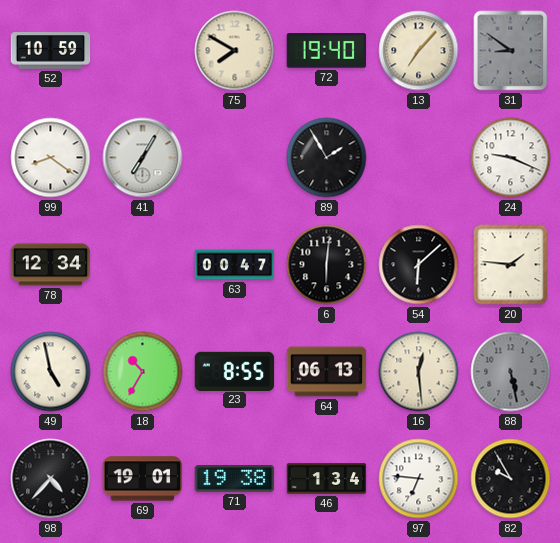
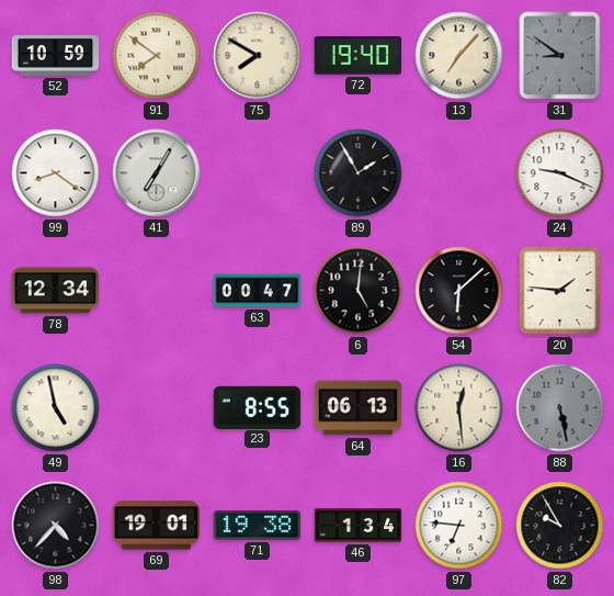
91: none -> 7:51
6: 6:01 -> 5:01
18: 10:35 -> none
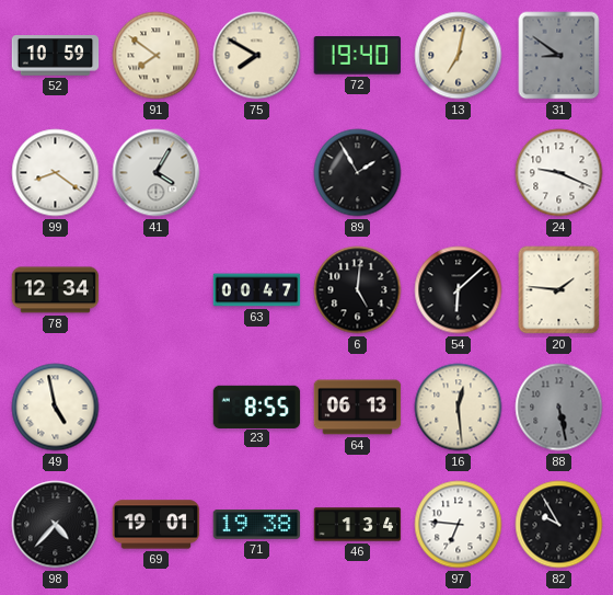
13: 7:07 -> 7:02
41: 7:05 -> 4:05
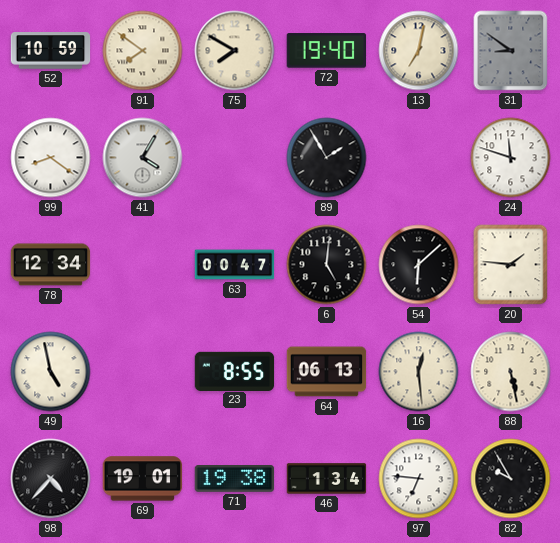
24: 9:19 -> 11:48
88 dial: grey -> cream
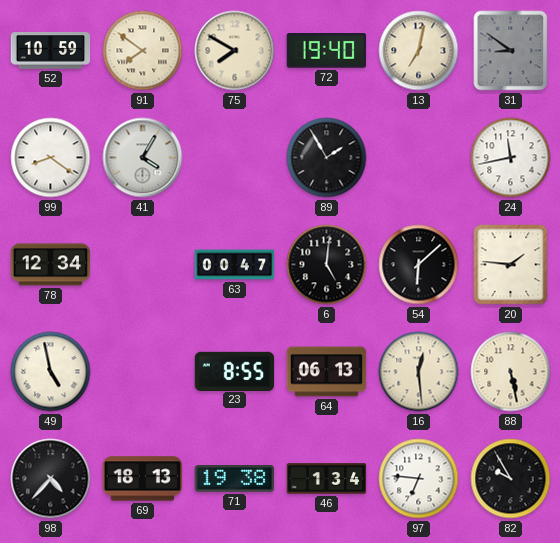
24: 11:48 -> 11:43
69: 19:01 -> 18:13
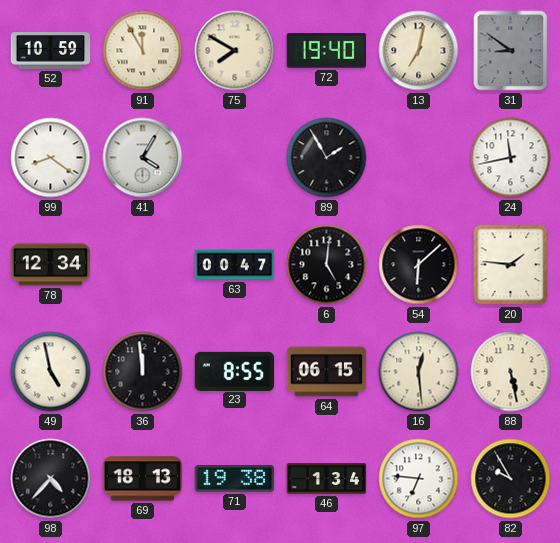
91: 7:51 -> 11:55
36: none -> 11:59
64: 06:13 -> 06:15
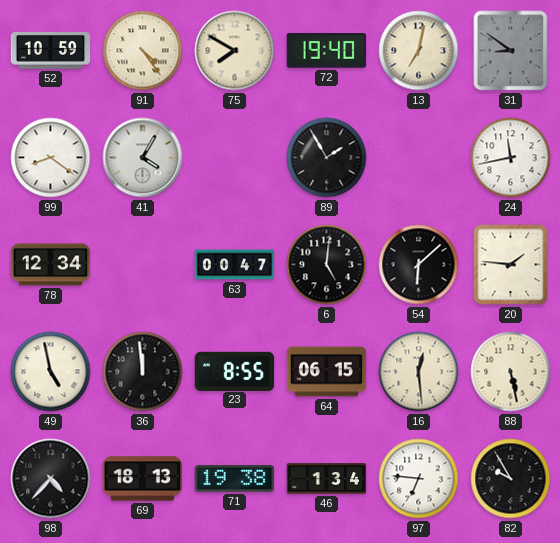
91: 11:55 -> 4:24
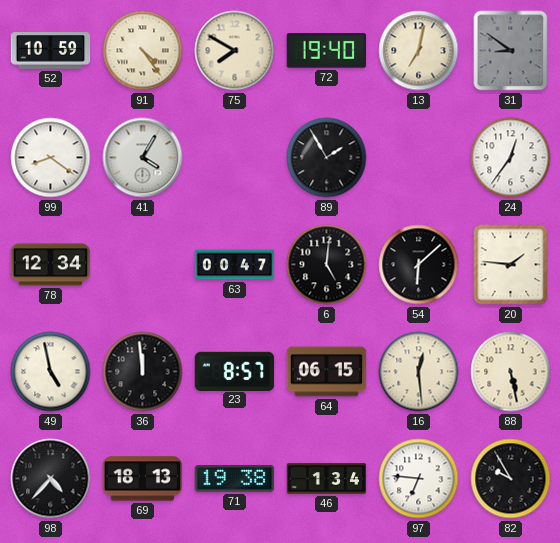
24: 11:43 -> 12:36
23: 8:55 -> 8:57
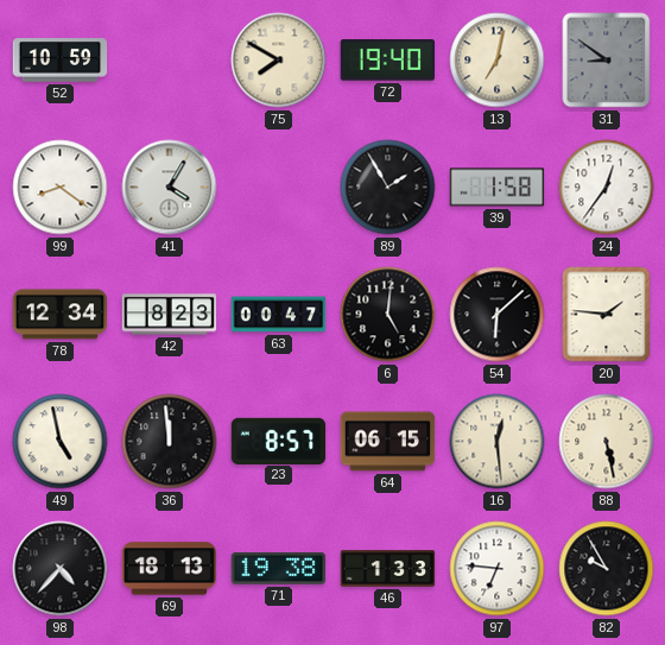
91: 4:24 -> none
39: none -> 1:58
42: none -> 8:23
46: 1:34 -> 1:33
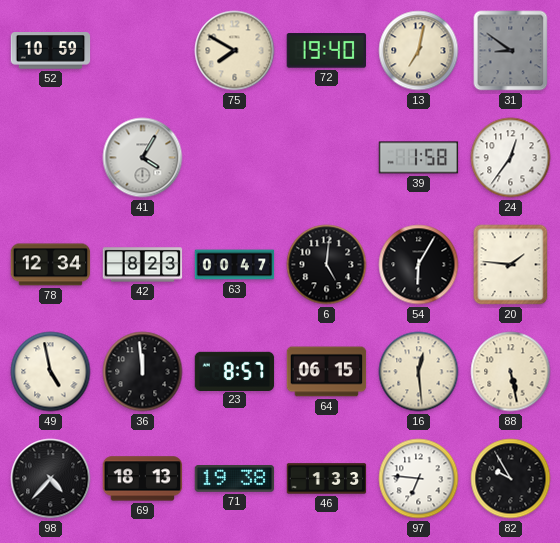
99: 8:21 -> none
89: 1:55 -> none
54: 6:08 -> 6:05
